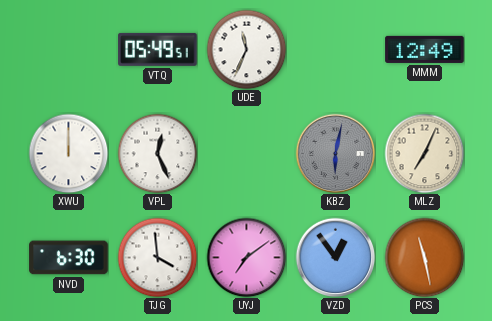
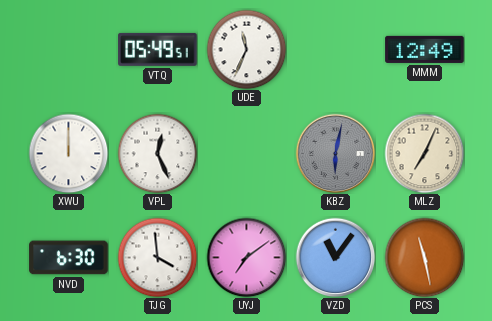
VZD: 12:54 -> 11:06
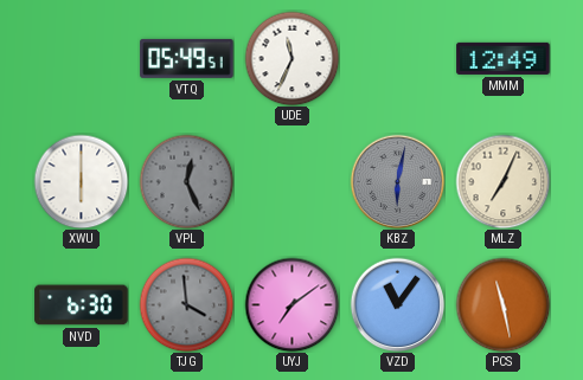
XWU: 12:00 -> 6:00
VPL dial: white -> grey
TJG dial: white -> grey
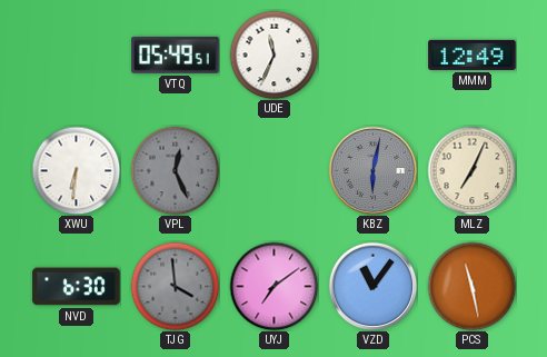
XWU: 6:00 -> 6:31
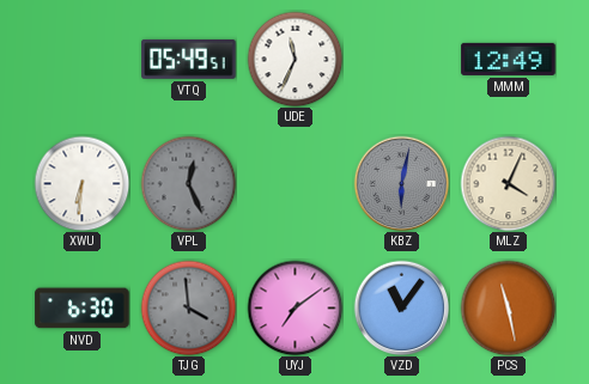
MLZ: 7:04 -> 4:04
